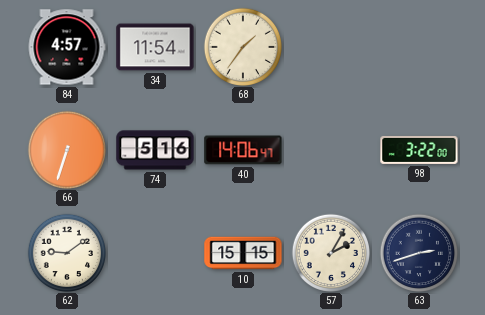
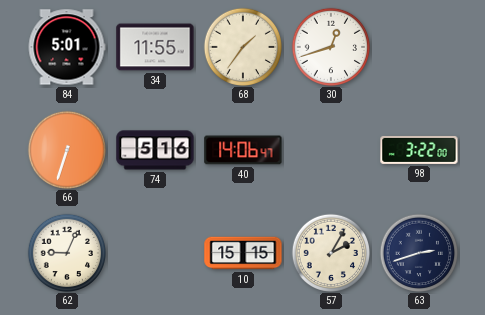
84: 4:57 -> 5:01
34: 11:54 -> 11:55
30: none -> 12:42
62: 9:09 -> 9:04
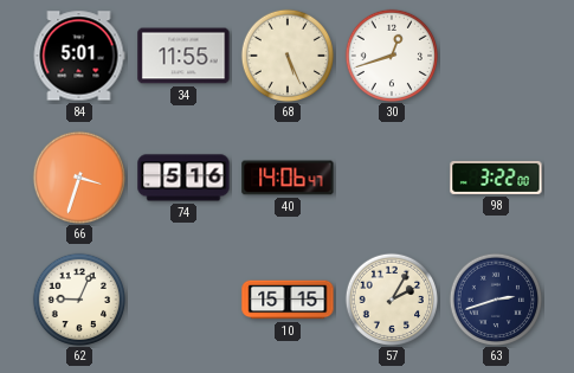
68: 1:36 -> 5:26
66: 6:33 -> 3:33
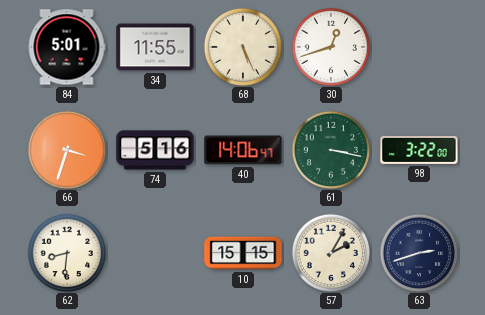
61: none -> 3:17
62: 9:04 -> 8:31
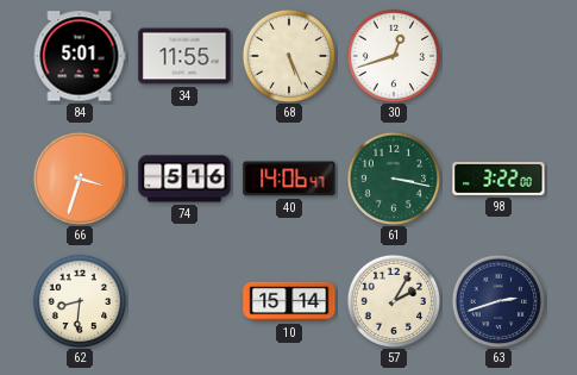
10: 15:15 -> 15:14
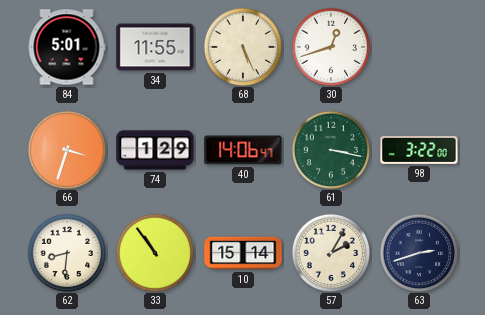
74: 5:16 -> 1:29
33: none -> 10:54
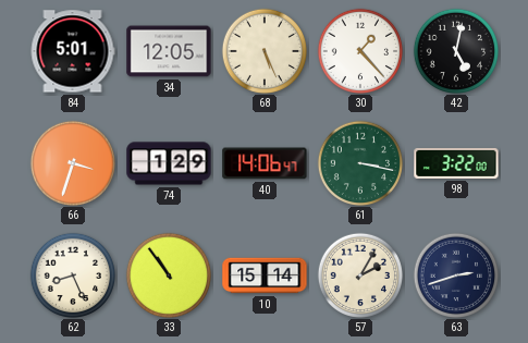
34: 11:55 -> 12:05
30: 12:42 -> 1:23
42: none -> 5:02
62: 8:31 -> 8:26
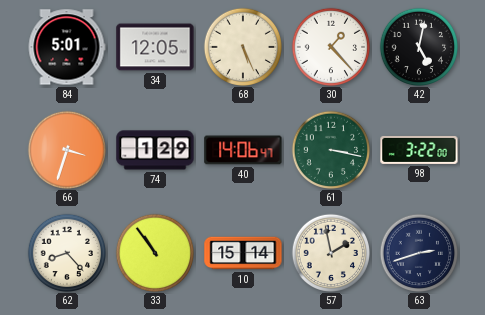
62: 8:26 -> 8:23
57: 2:05 -> 1:58
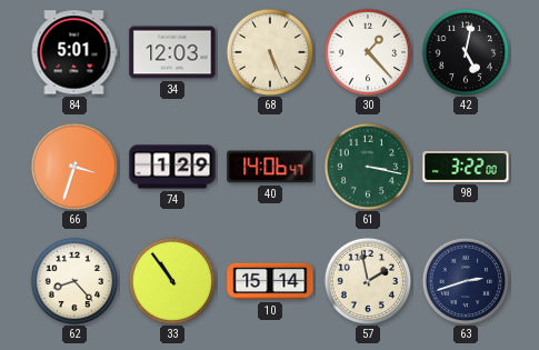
34: 12:05 -> 12:03
